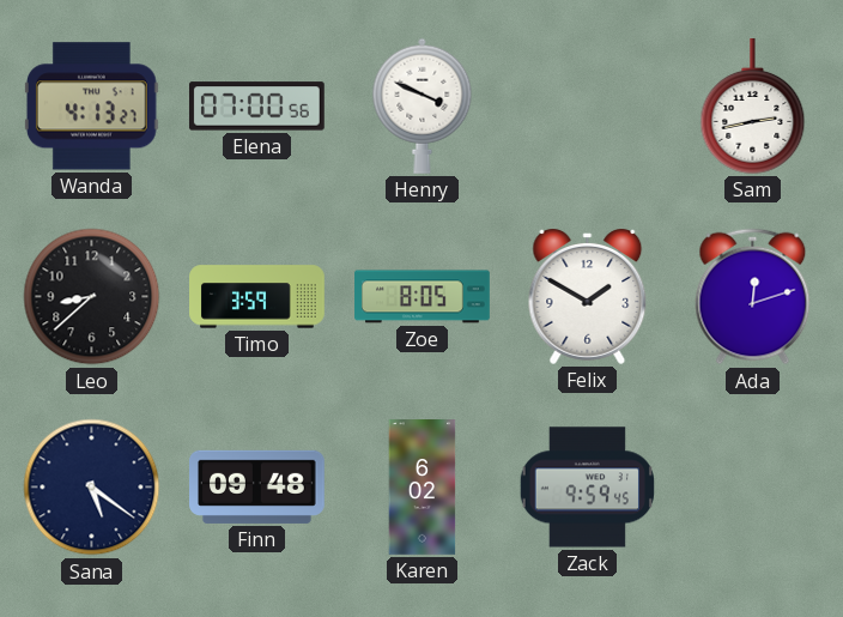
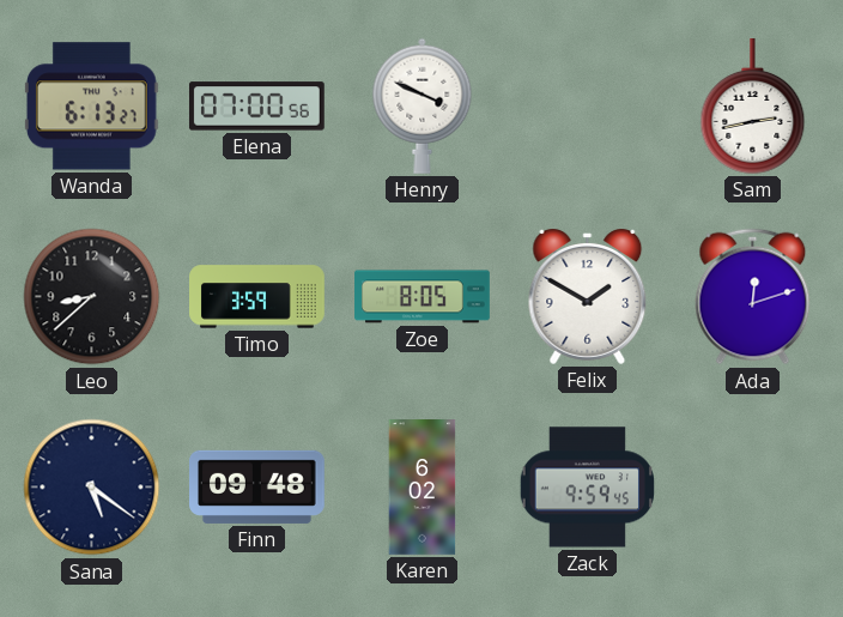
Wanda: 4:13 -> 6:13
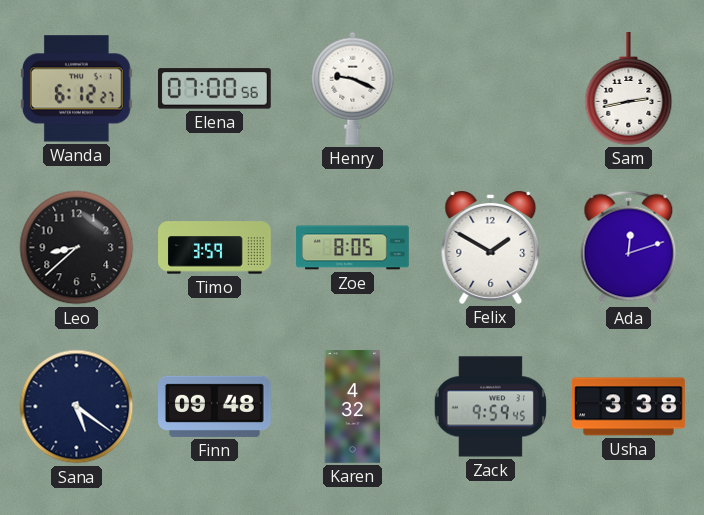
Wanda: 6:13 -> 6:12
Henry: 3:49 -> 9:19
Karen: 6:02 -> 4:32
Usha: none -> 3:38
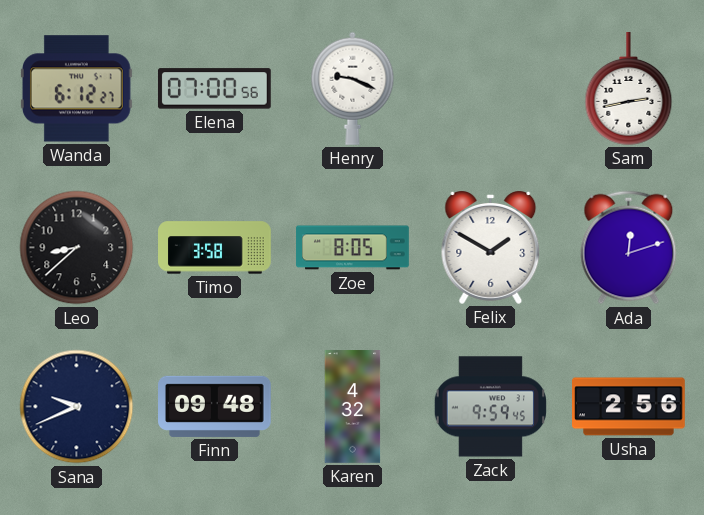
Timo: 3:59 -> 3:58
Sana: 5:21 -> 9:41
Usha: 3:38 -> 2:56
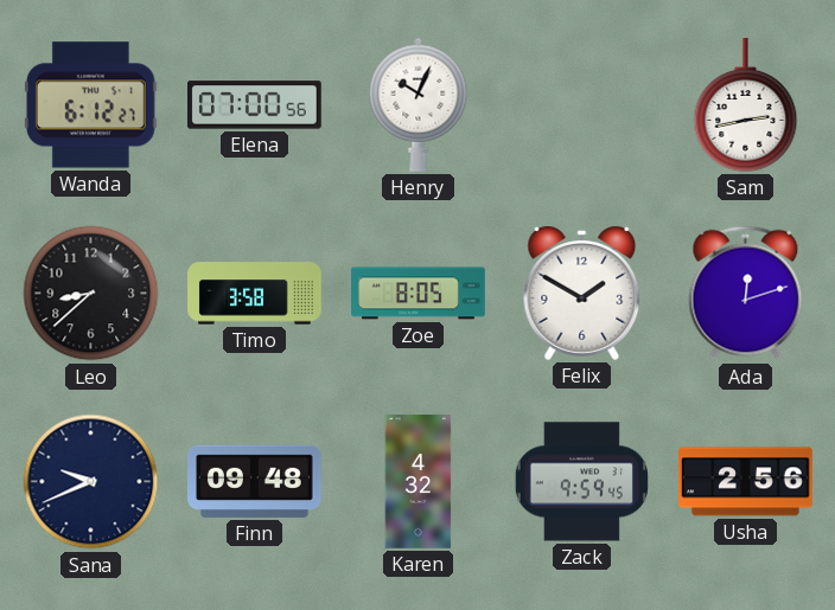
Henry: 9:19 -> 10:04
